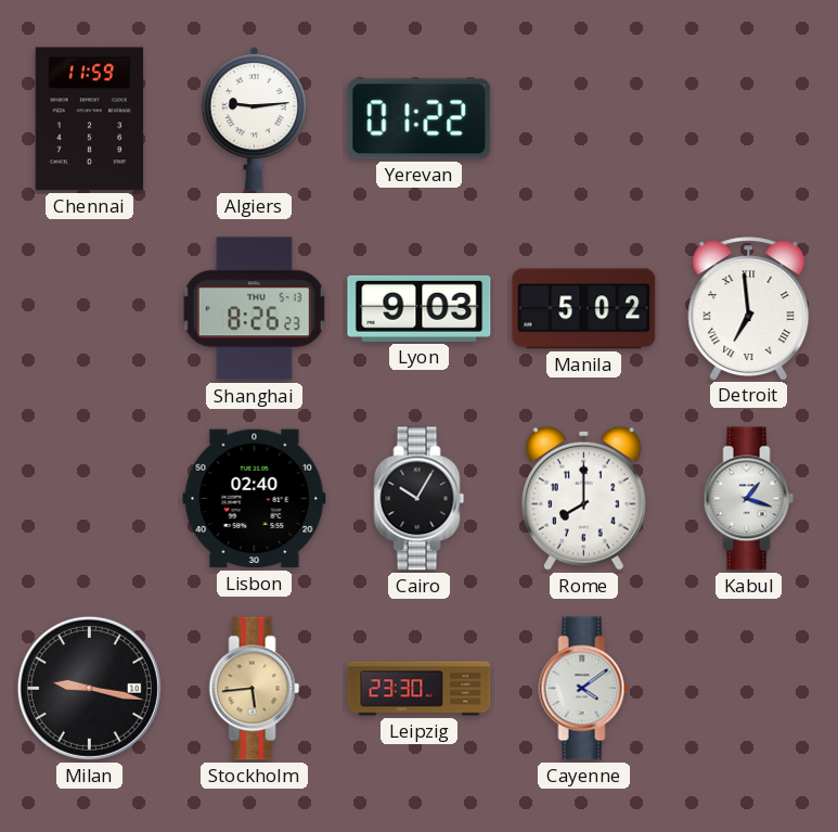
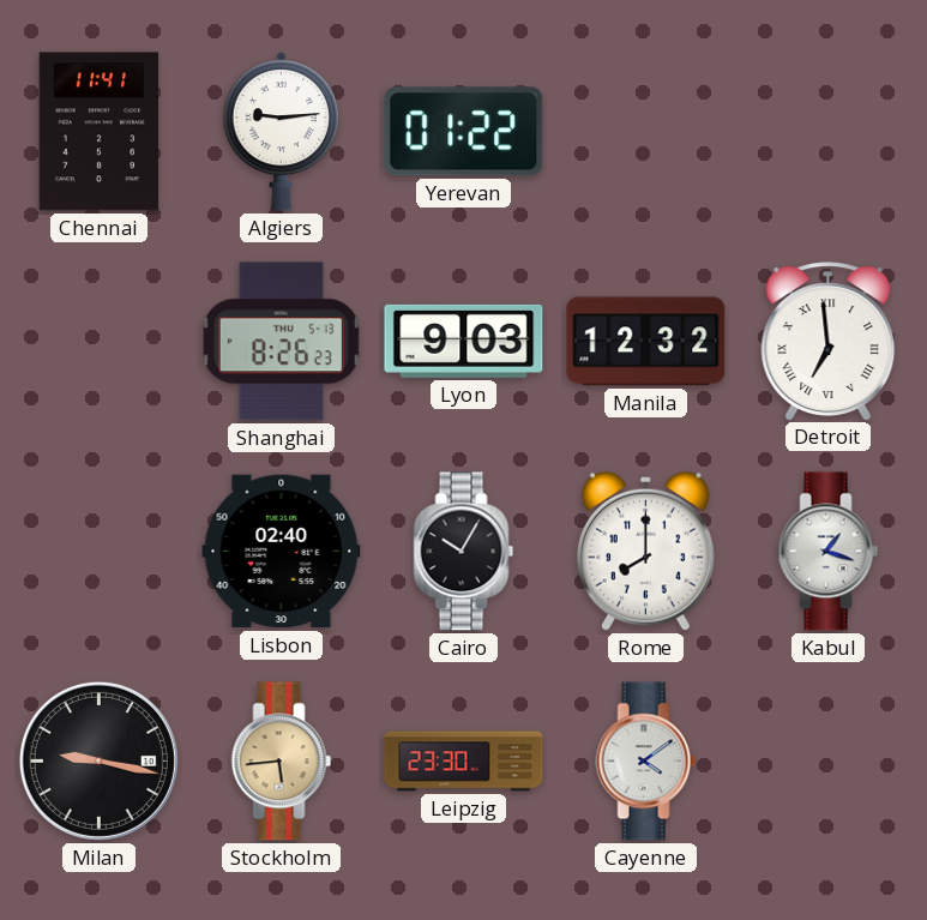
Chennai: 11:59 -> 11:41
Manila: 5:02 -> 12:32
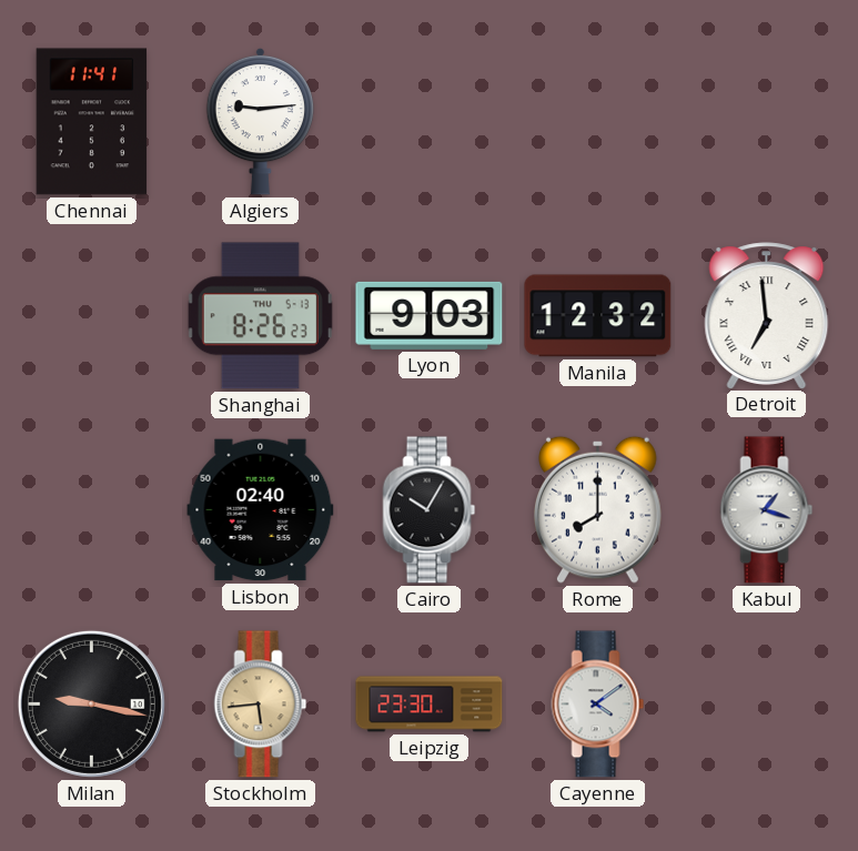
Yerevan: 01:22 -> none
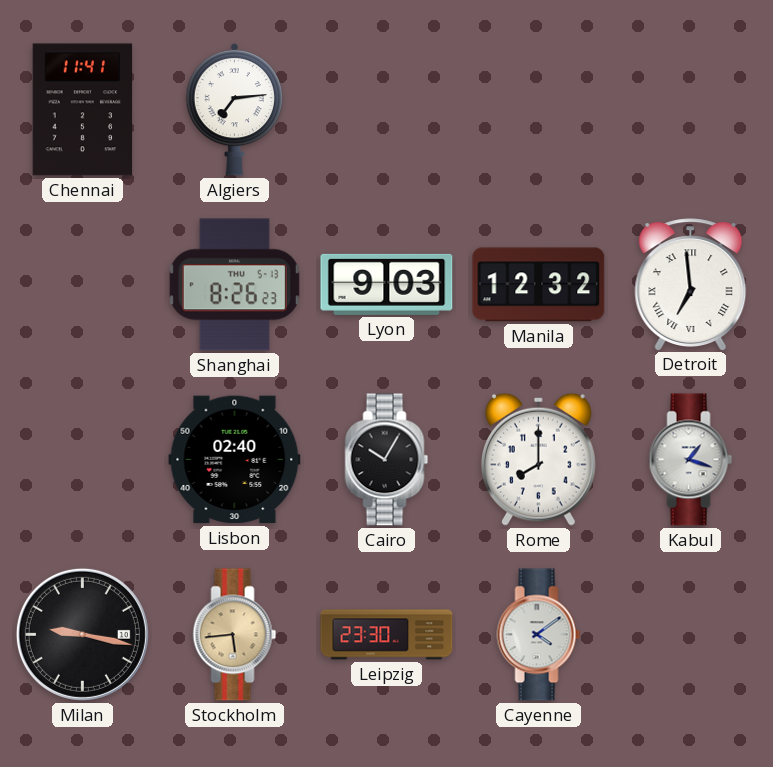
Algiers: 9:14 -> 7:14
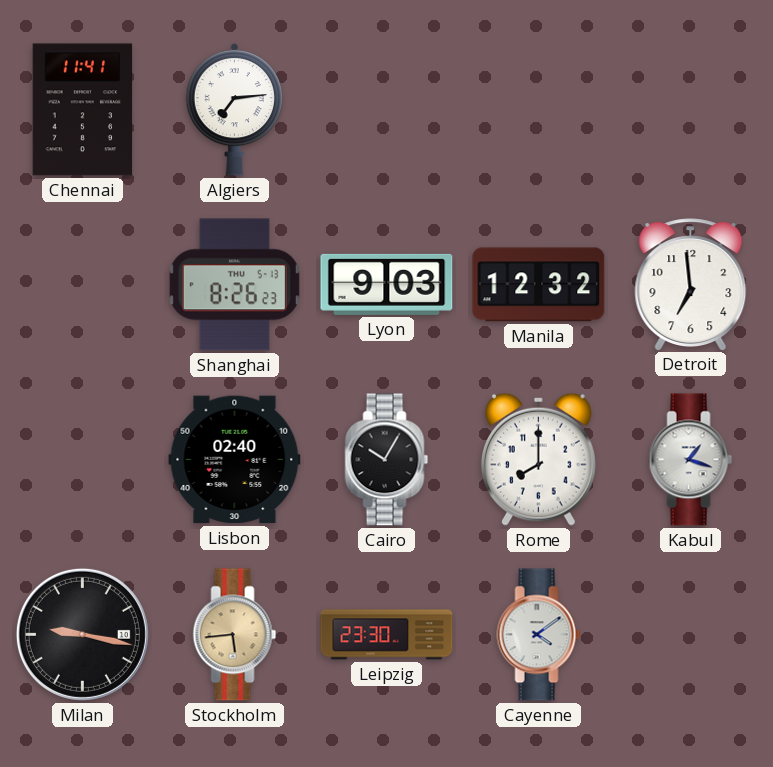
Detroit numerals: Roman -> Arabic
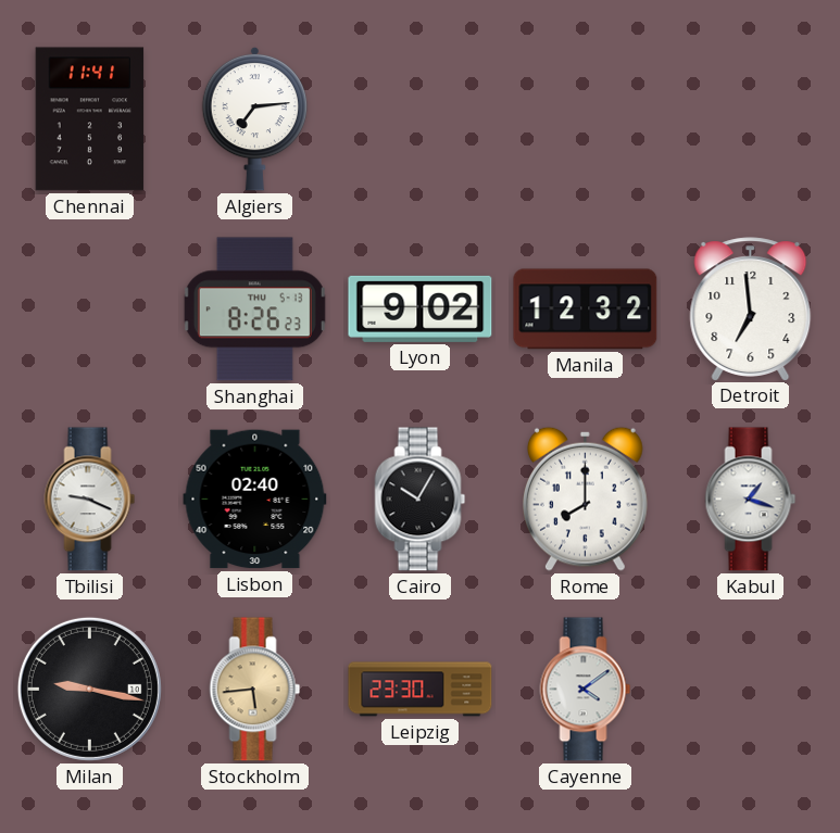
Lyon: 9:03 -> 9:02
Tbilisi: none -> 9:19
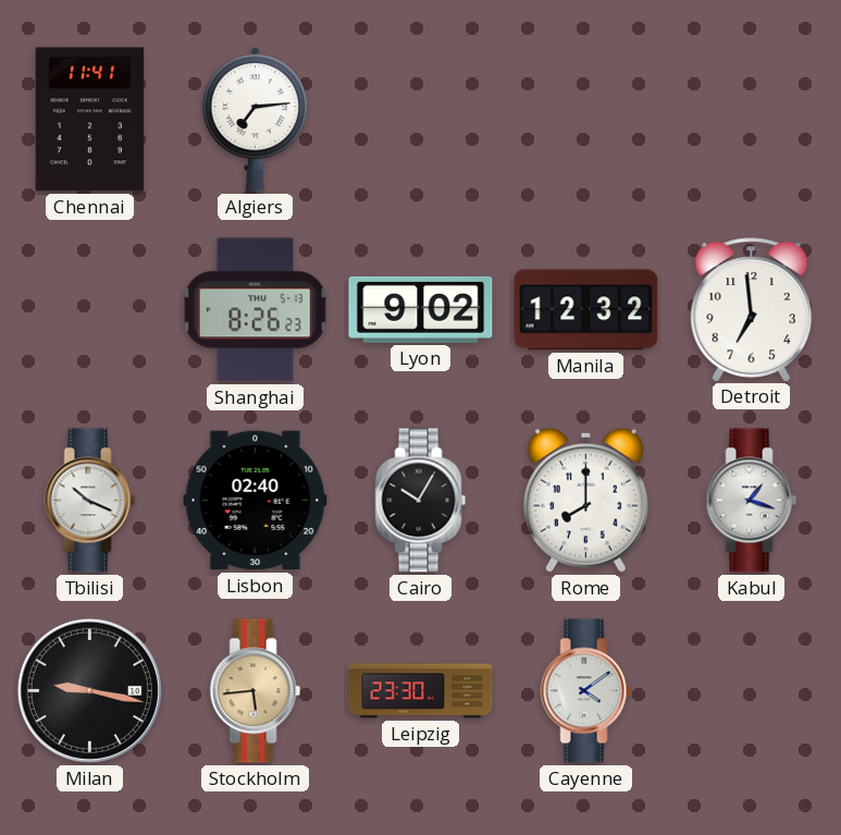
Tbilisi: 9:19 -> 10:19
